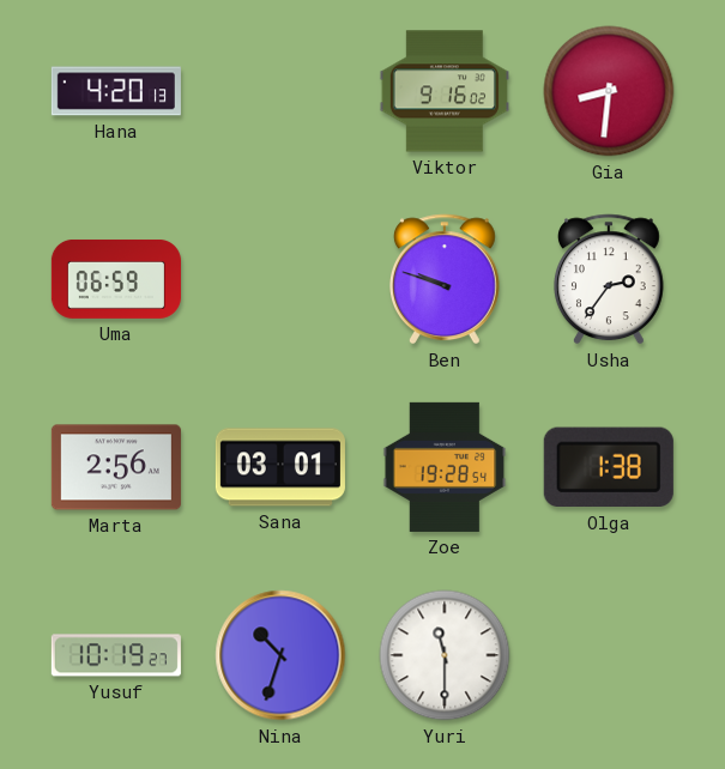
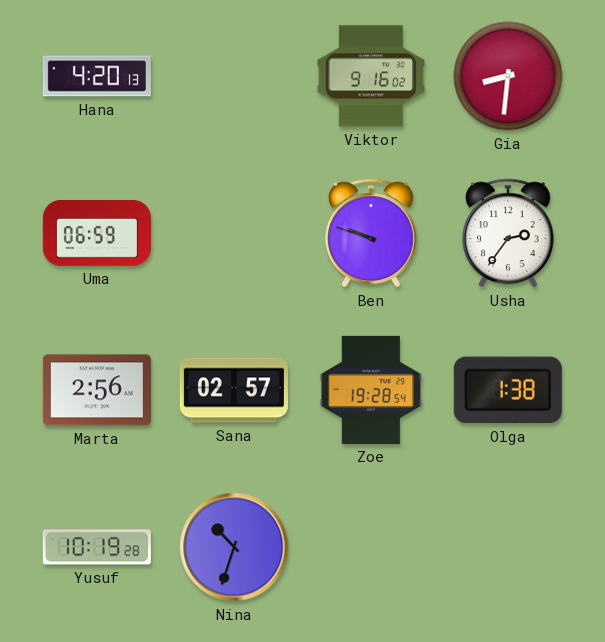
Sana: 03:01 -> 02:57
Yusuf: 10:19:27 -> 10:19:28
Yuri: 11:30 -> none
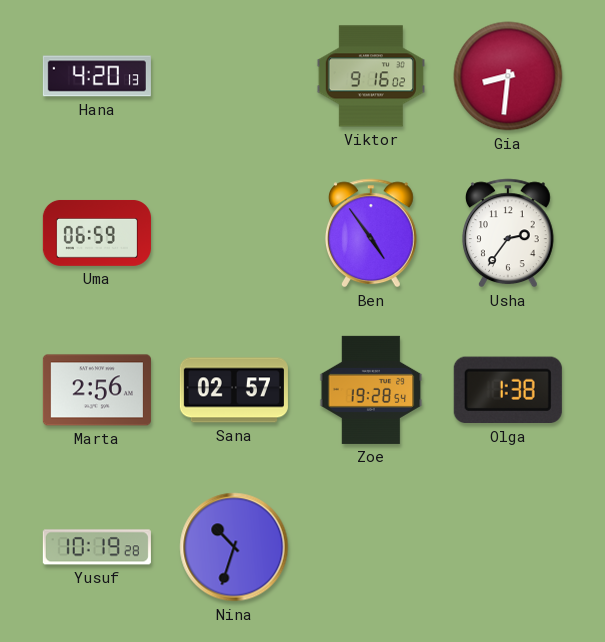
Ben: 9:48 -> 4:54
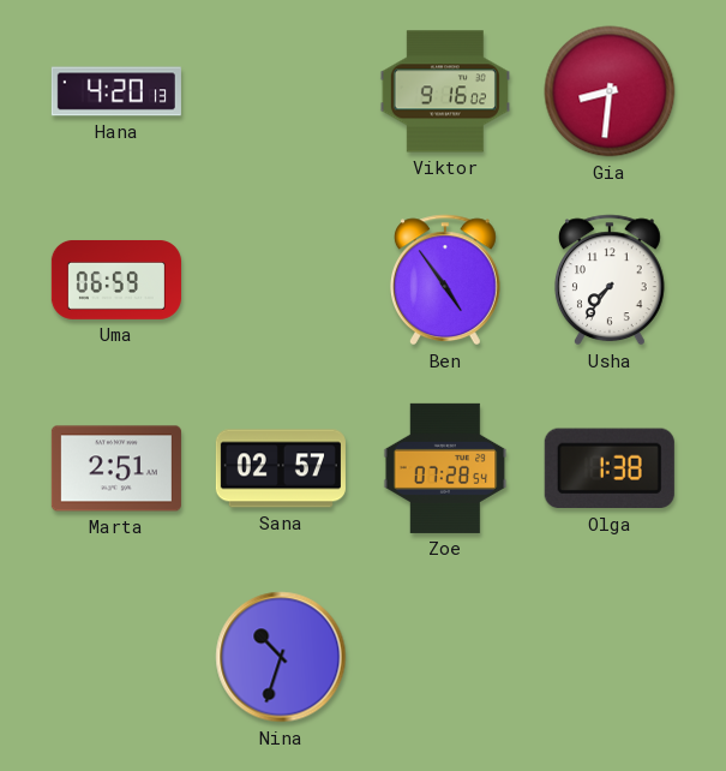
Usha: 2:36 -> 7:36
Marta: 2:56 -> 2:51
Zoe: 19:28 -> 07:28
Yusuf: 10:19 -> none
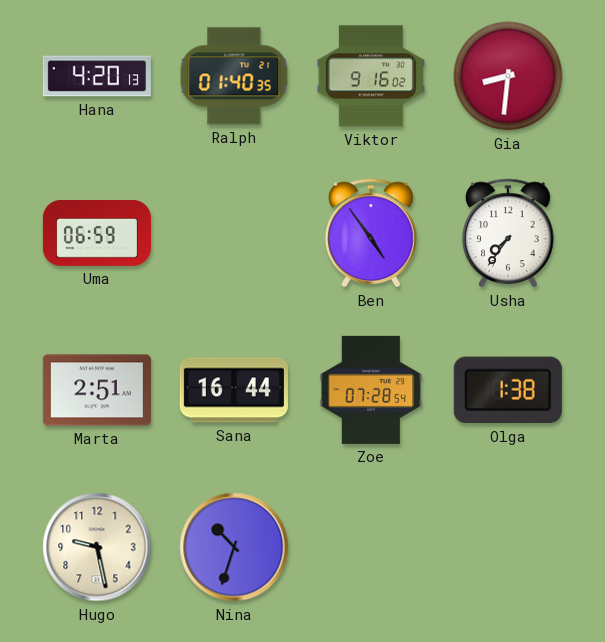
Ralph: none -> 01:40
Sana: 02:57 -> 16:44
Hugo: none -> 9:28
